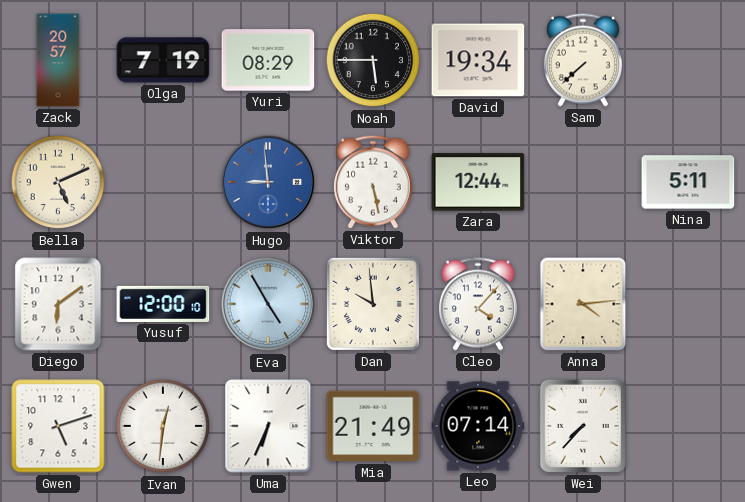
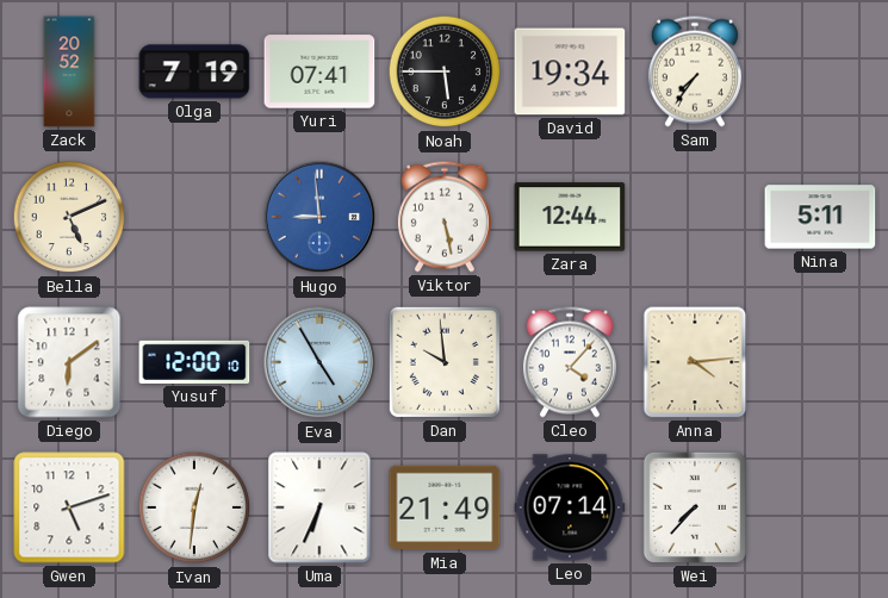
Zack: 20:57 -> 20:52
Yuri: 08:29 -> 07:41
Sam: 7:38 -> 7:36
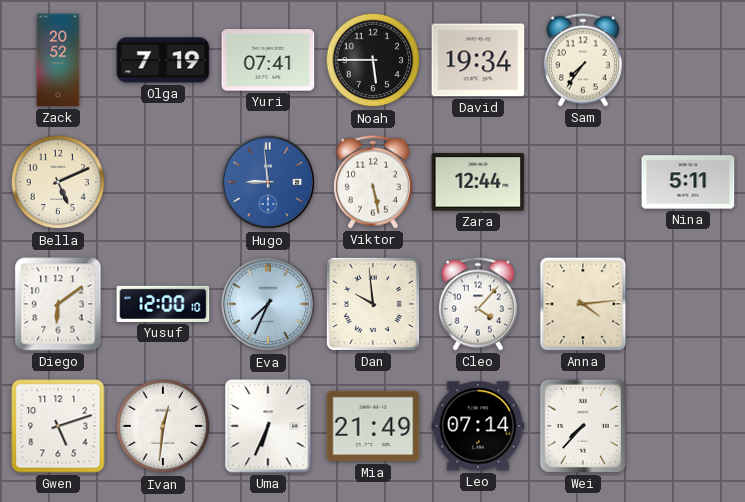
Eva: 4:55 -> 7:34
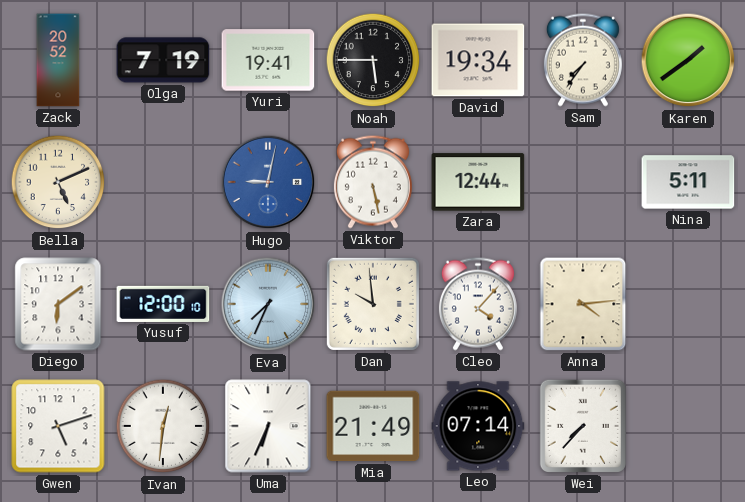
Yuri: 07:41 -> 19:41
Karen: none -> 1:39
Hugo: 8:59 -> 9:02
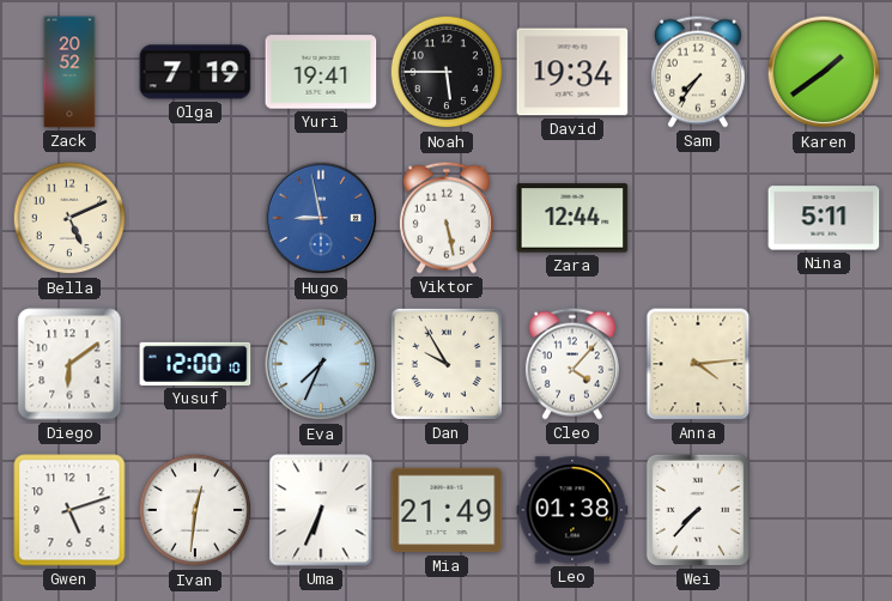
Hugo: 9:02 -> 8:58
Dan: 9:59 -> 9:55
Leo: 07:14 -> 01:38
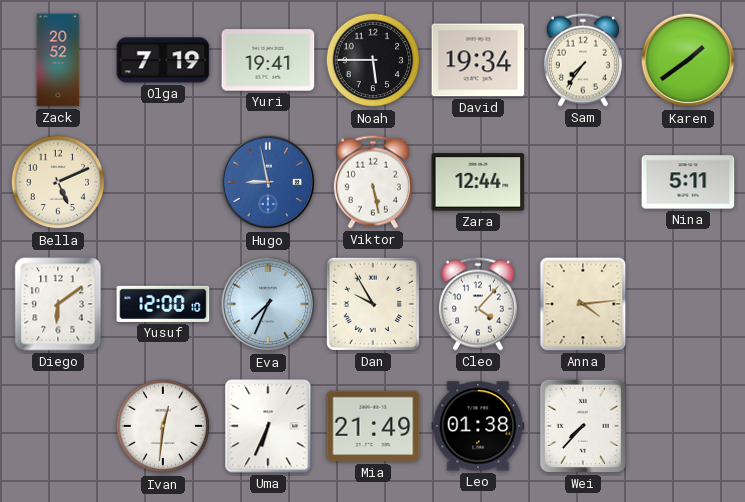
Gwen: 5:12 -> none
